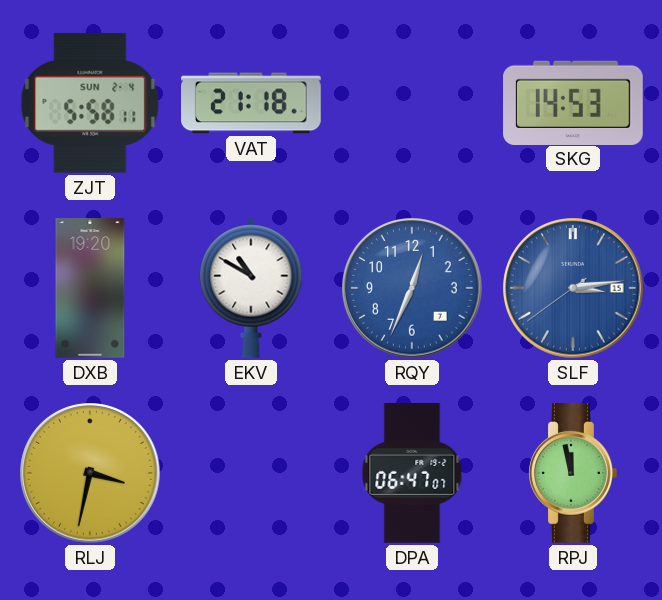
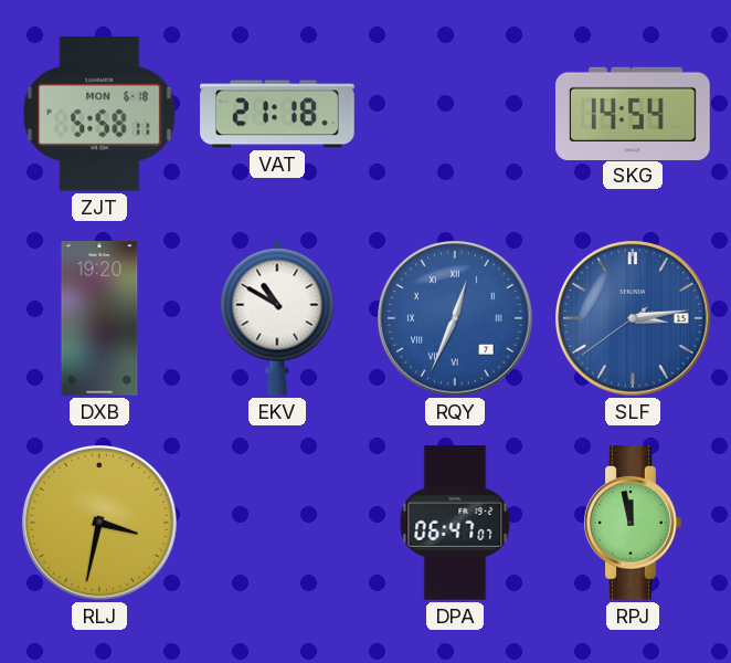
ZJT date: SUN 2-4 -> MON 6-18
SKG: 14:53 -> 14:54
RQY numerals: Arabic -> Roman
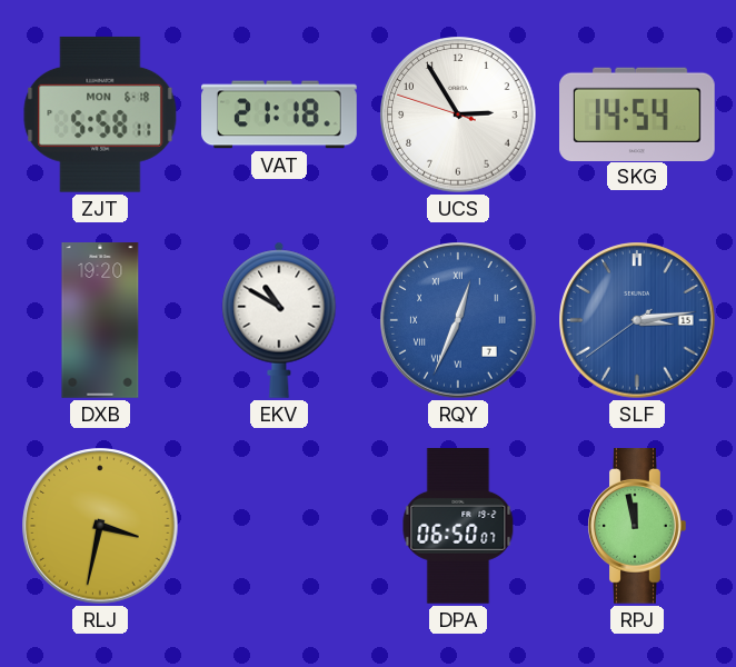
UCS: none -> 2:54
DPA: 06:47 -> 06:50
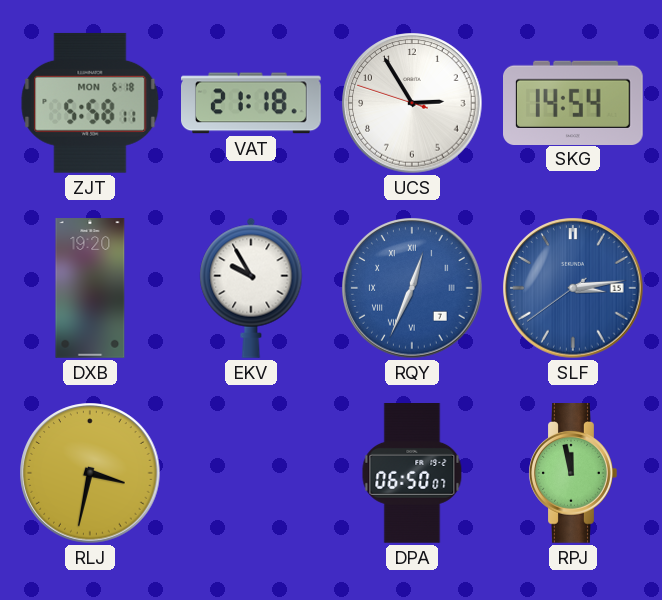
EKV: 10:50 -> 9:55
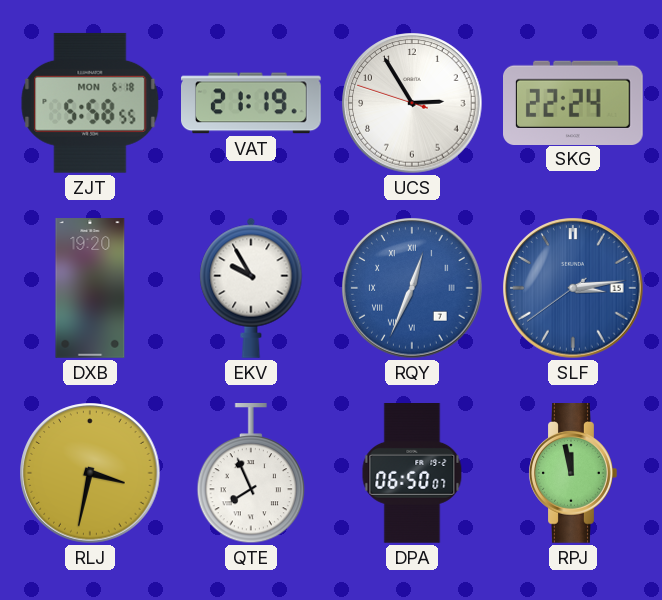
ZJT: 5:58:11 -> 5:58:55
VAT: 21:18 -> 21:19
SKG: 14:54 -> 22:24
QTE: none -> 7:56
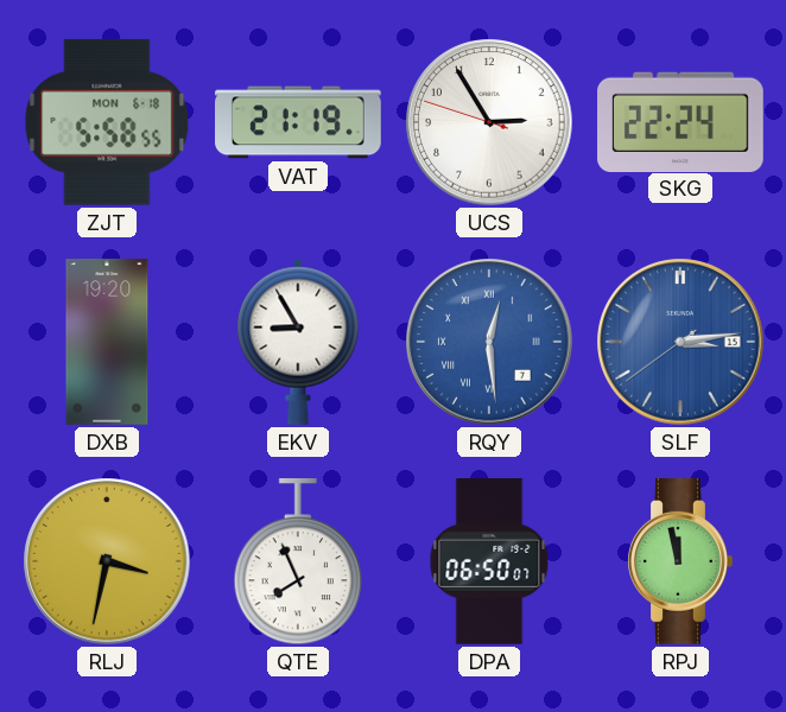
EKV: 9:55 -> 8:55
RQY: 12:34 -> 12:29
